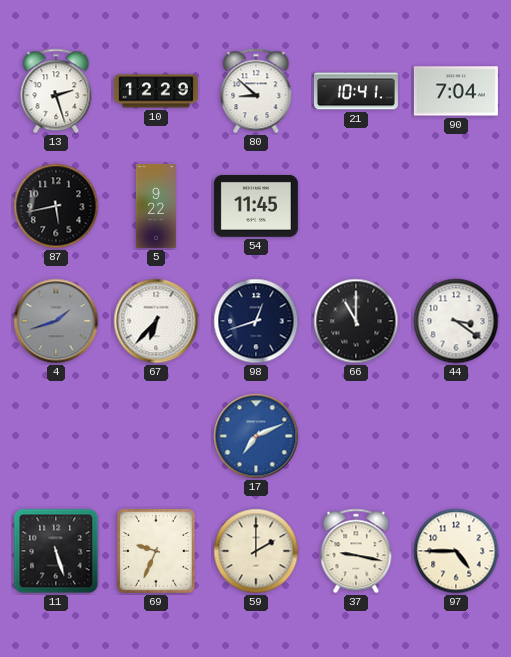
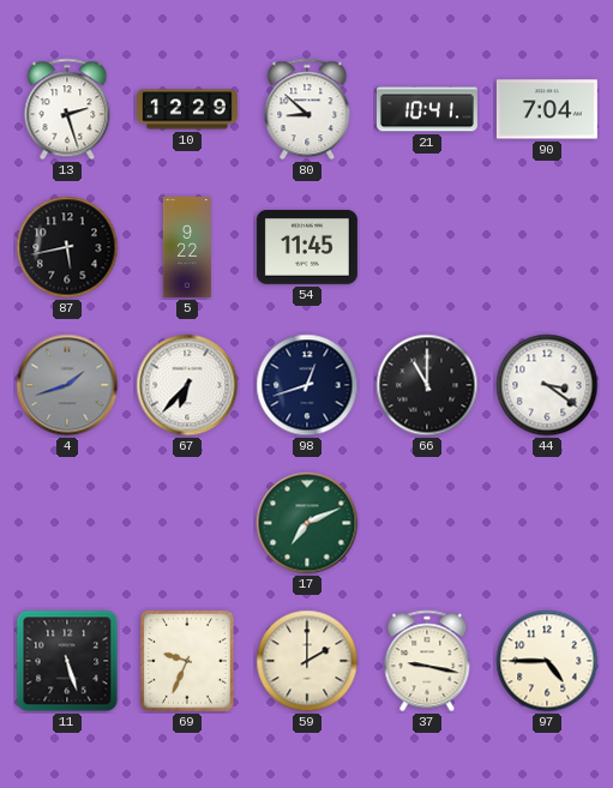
17 dial: blue -> green
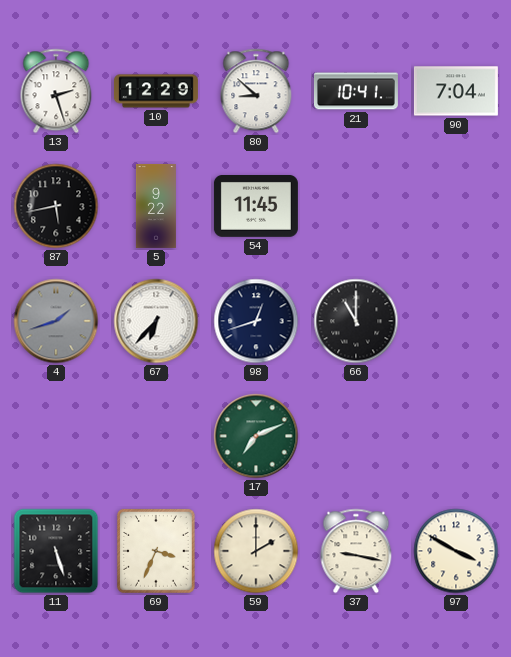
44: 3:21 -> none
69: 9:34 -> 3:34
97: 4:45 -> 3:50
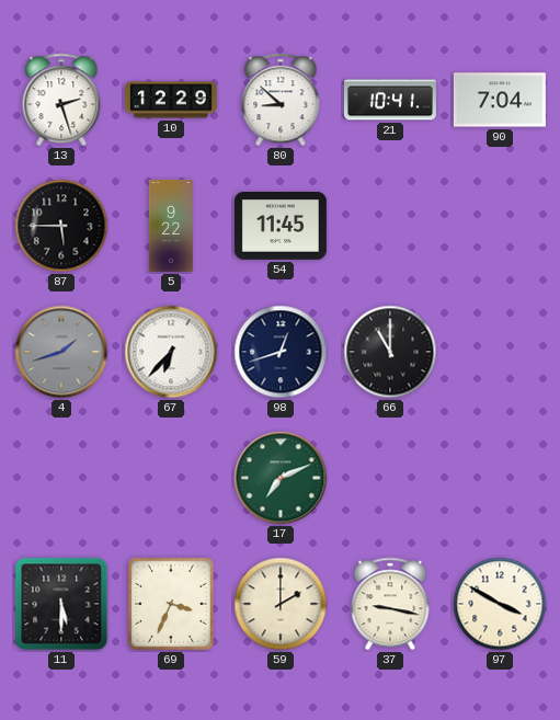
87: 5:43 -> 5:45
11: 5:27 -> 5:30
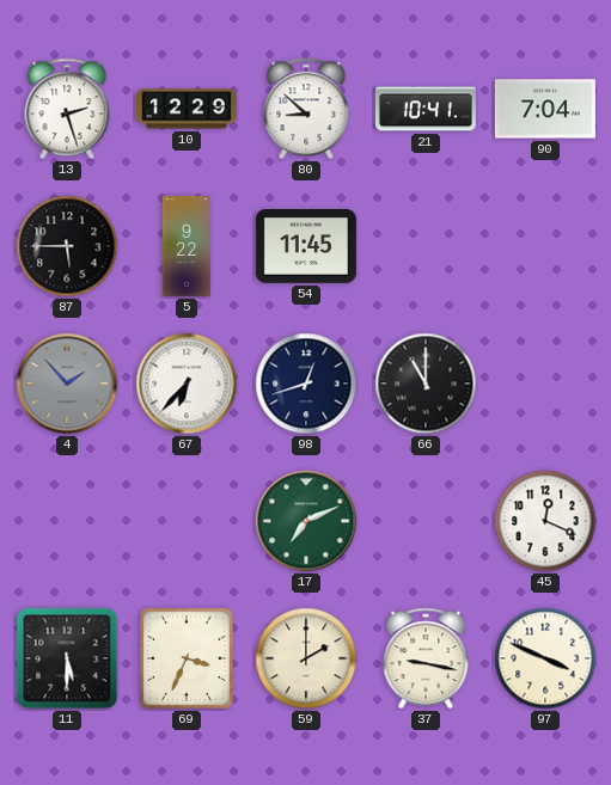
4: 1:42 -> 1:53
45: none -> 12:19
97: 3:50 -> 3:49
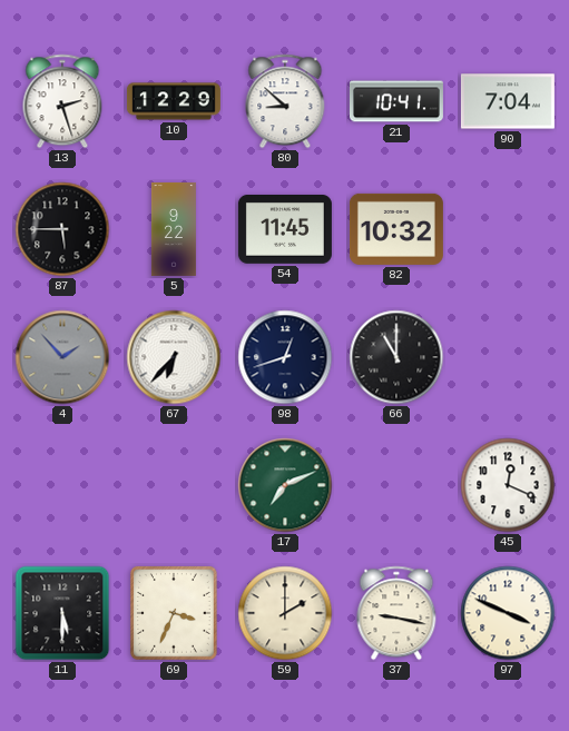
82: none -> 10:32
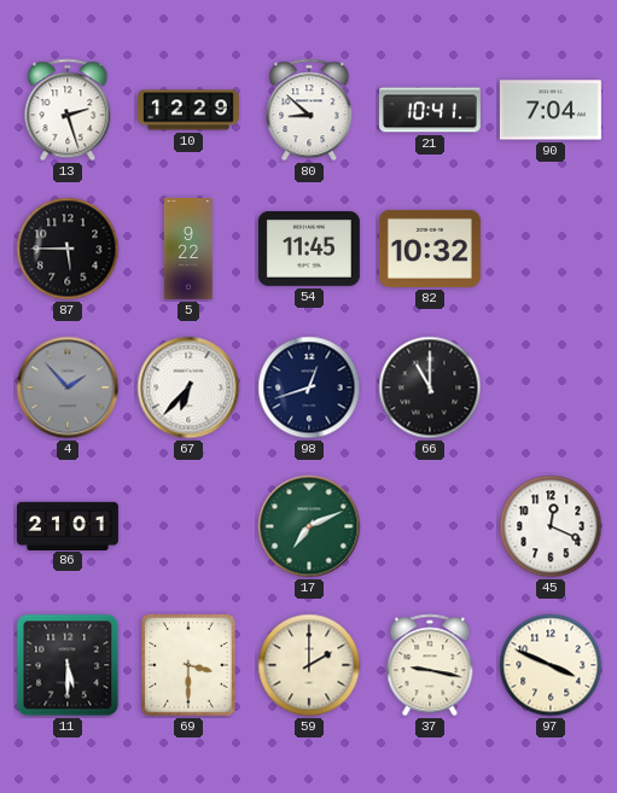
86: none -> 21:01
69: 3:34 -> 3:30
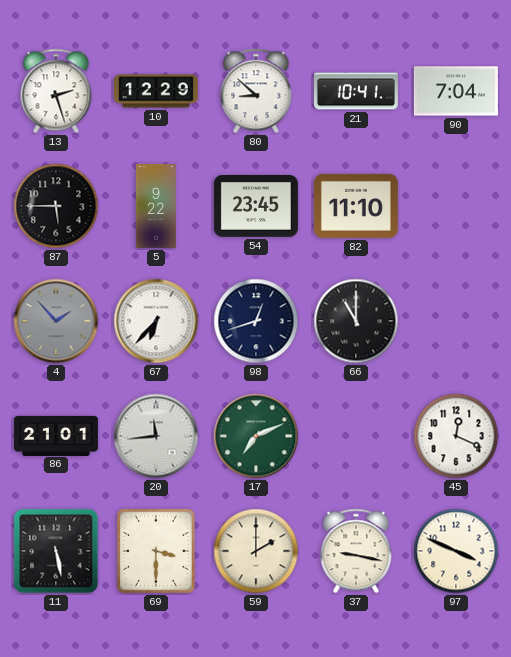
54: 11:45 -> 23:45
82: 10:32 -> 11:10
20: none -> 11:44
11: 5:30 -> 5:28
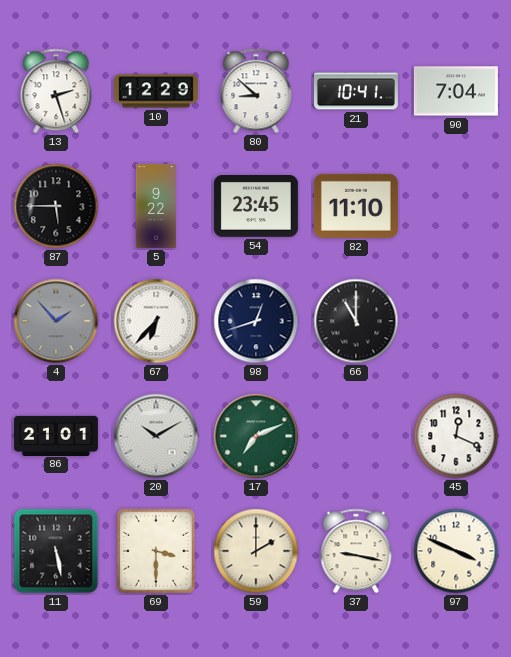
20: 11:44 -> 10:10
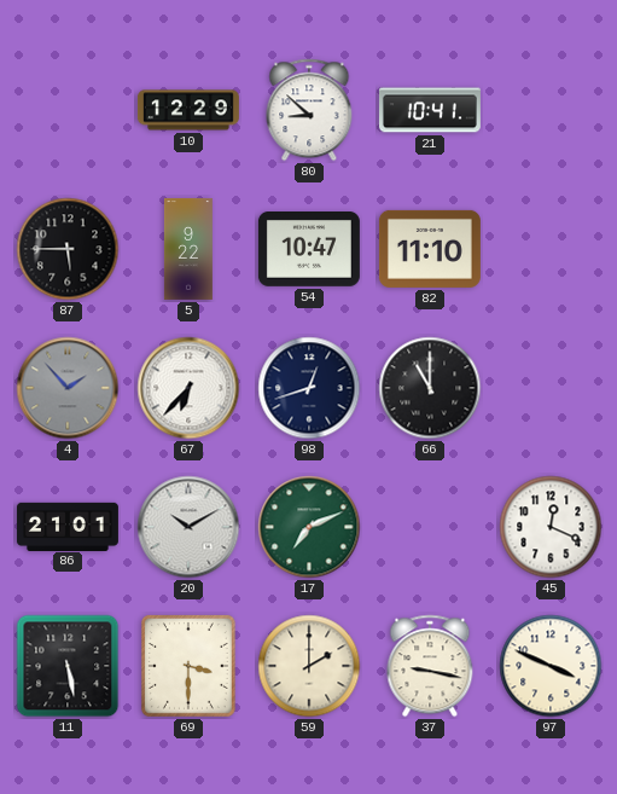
13: 2:27 -> none
90: 7:04 -> none
54: 23:45 -> 10:47
